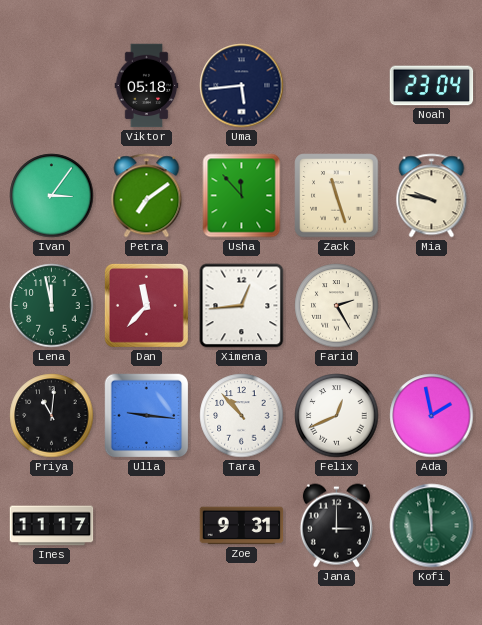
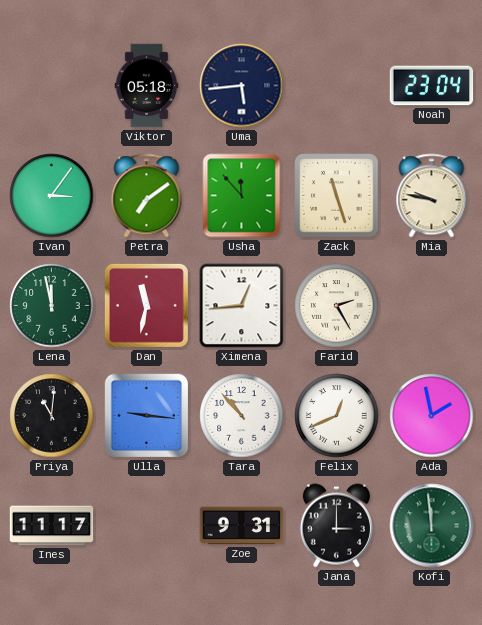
Dan: 11:37 -> 11:32
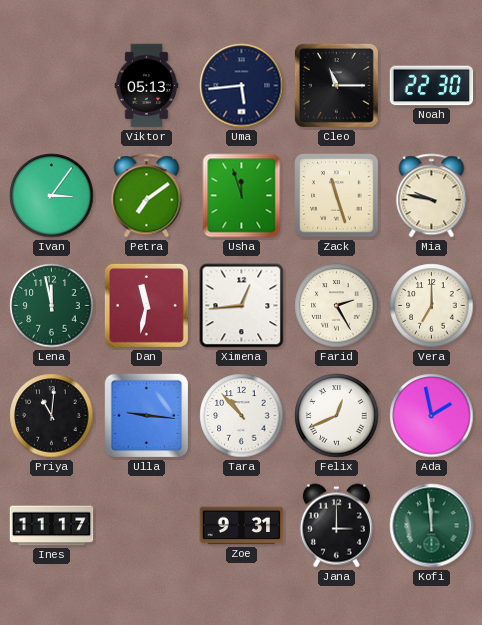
Viktor: 05:18 -> 05:13
Cleo: none -> 11:15
Noah: 23:04 -> 22:30
Usha: 11:53 -> 11:57
Vera: none -> 7:00
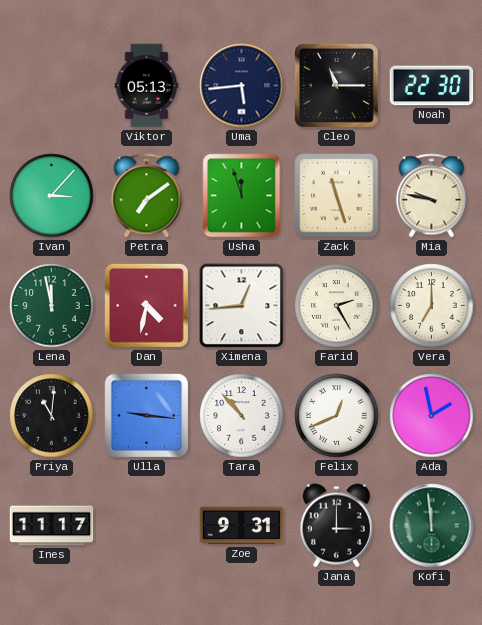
Ivan: 3:06 -> 3:07
Dan: 11:32 -> 4:32
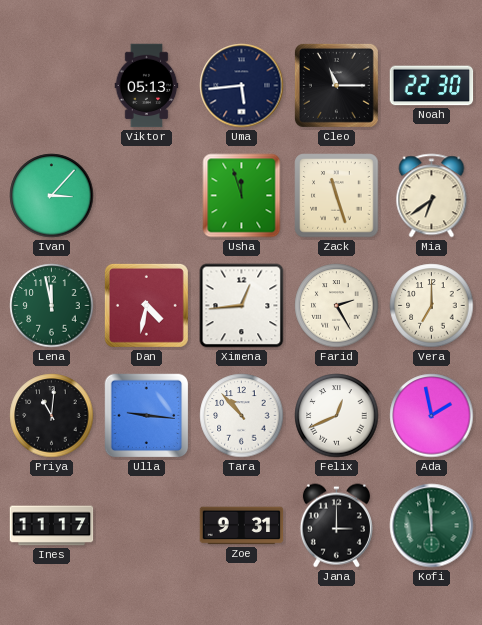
Petra: 7:09 -> none
Mia: 9:47 -> 6:39
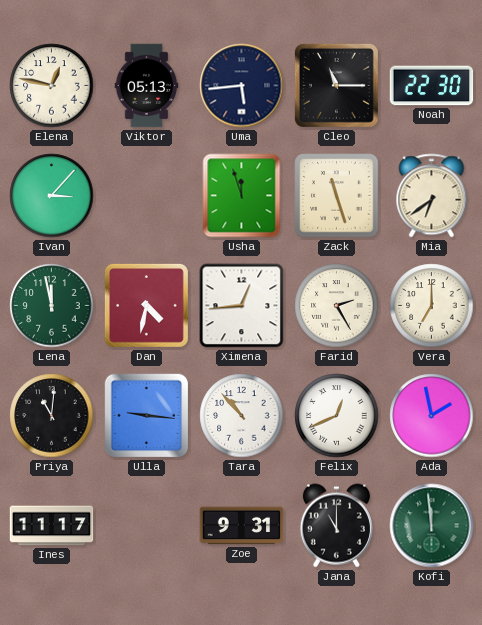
Elena: none -> 12:47
Jana: 3:00 -> 11:00
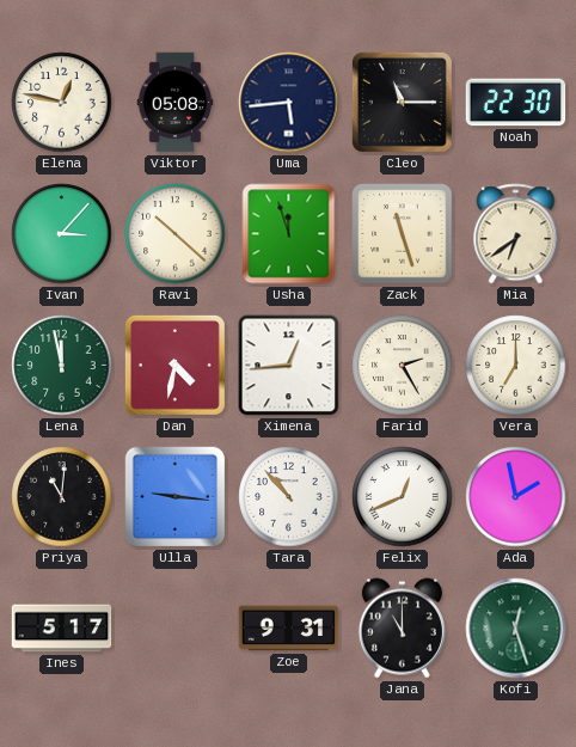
Viktor: 05:13 -> 05:08
Ravi: none -> 10:22
Ines: 11:17 -> 5:17
Kofi: 11:59 -> 12:27
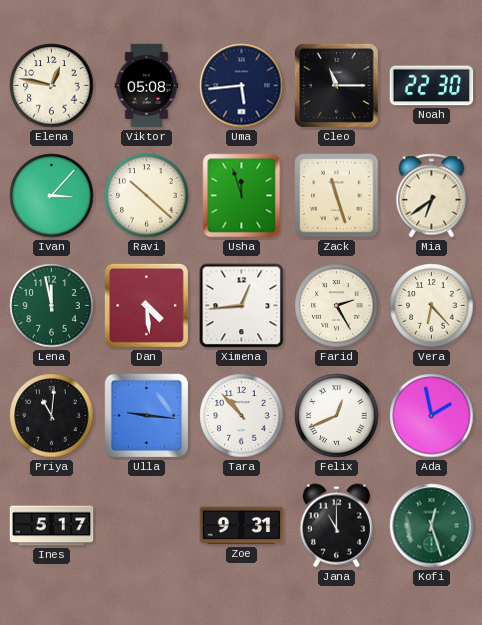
Dan: 4:32 -> 4:29
Vera: 7:00 -> 6:23
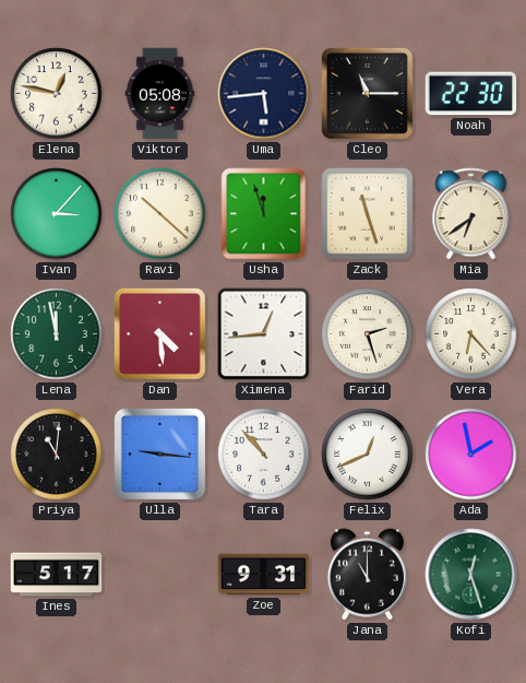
Farid: 2:25 -> 2:27
